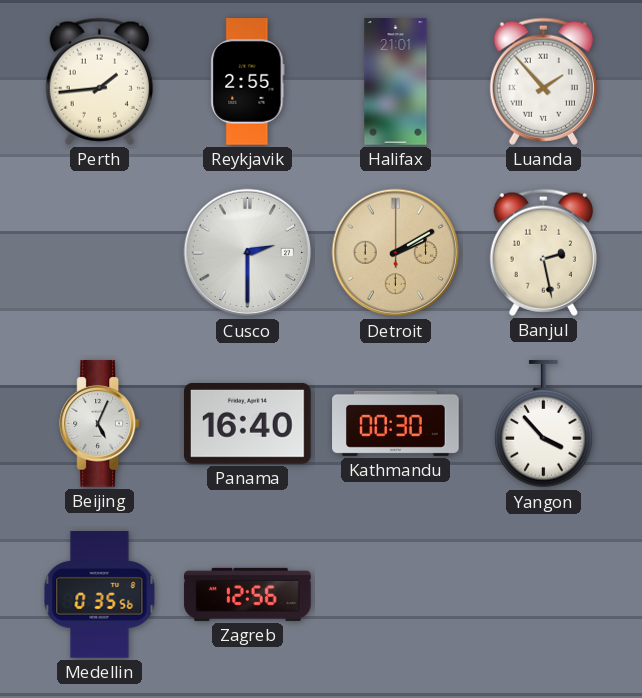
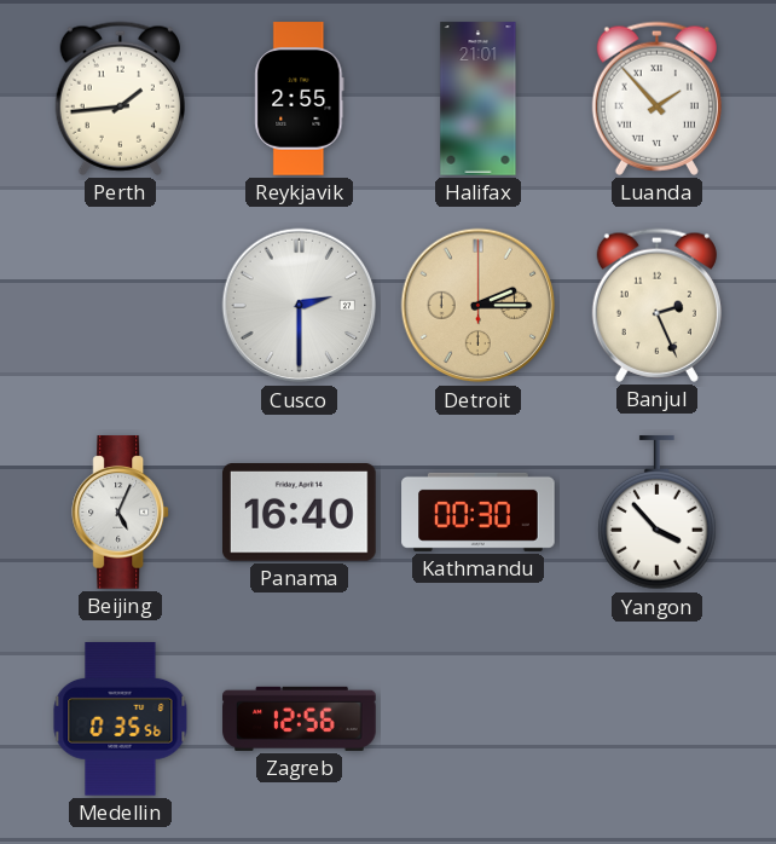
Detroit: 2:10 -> 2:15
Banjul: 2:28 -> 2:26
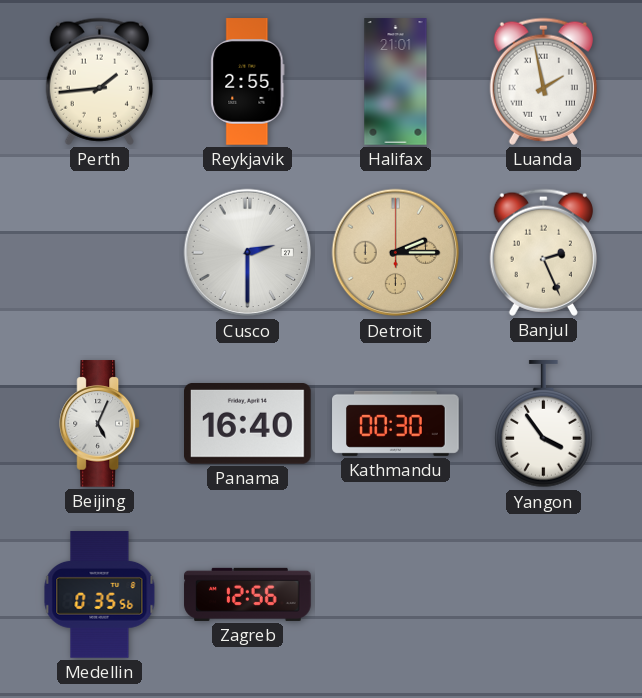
Luanda: 1:53 -> 1:58
Yangon: 3:53 -> 3:54
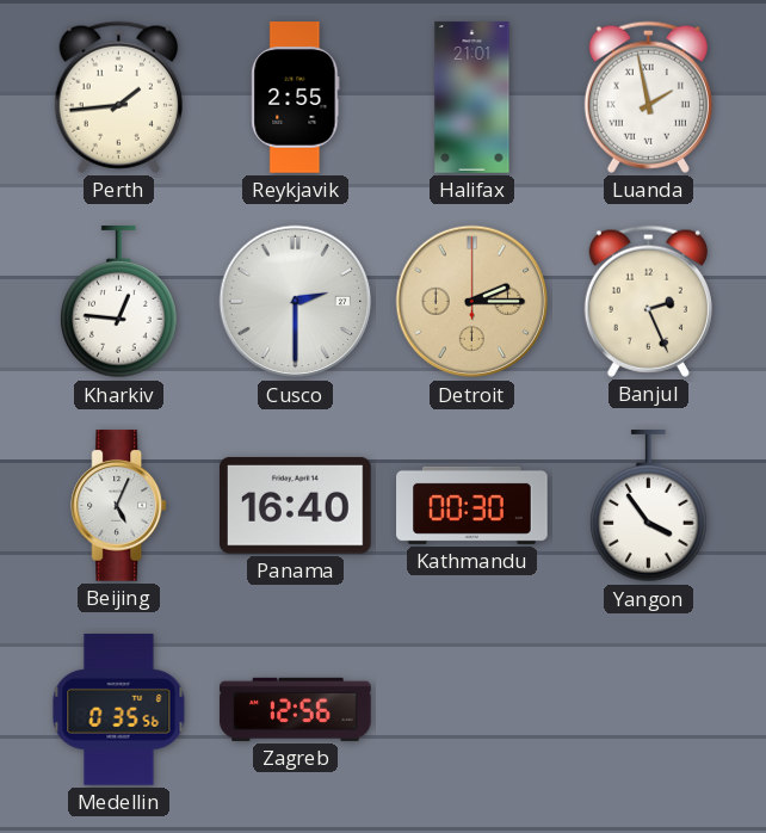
Kharkiv: none -> 12:46
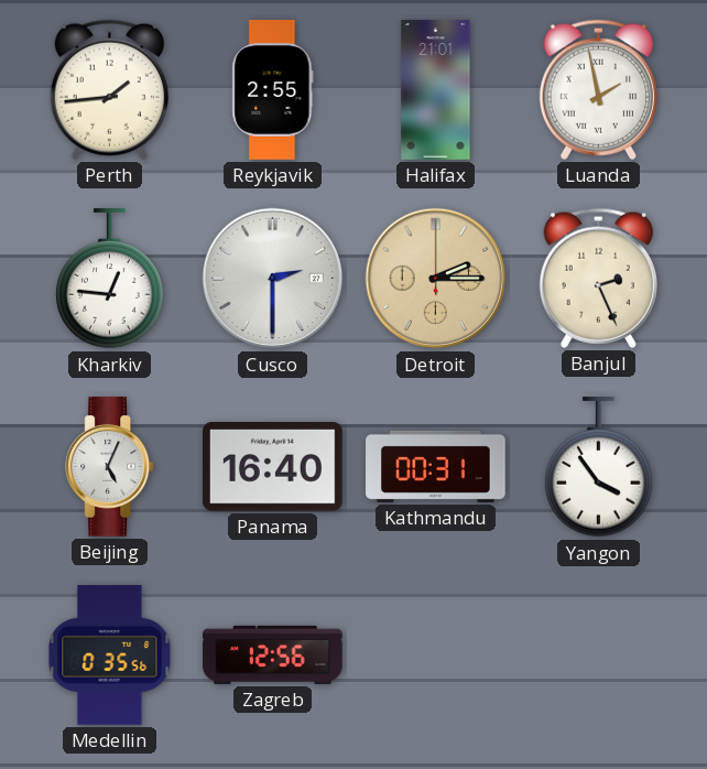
Kathmandu: 00:30 -> 00:31
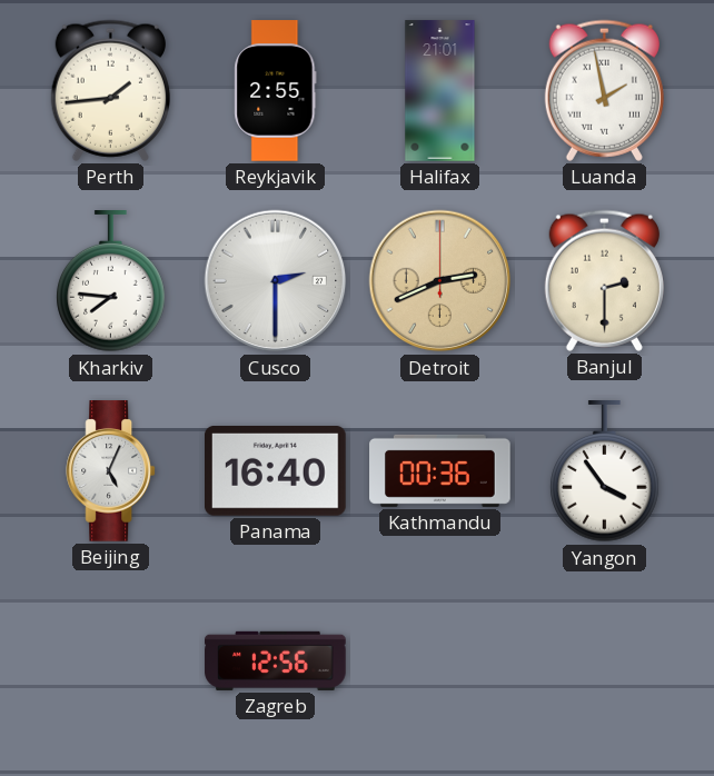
Kharkiv: 12:46 -> 7:46
Detroit: 2:15 -> 2:41
Banjul: 2:26 -> 2:30
Kathmandu: 00:31 -> 00:36
Medellin: 0:35 -> none
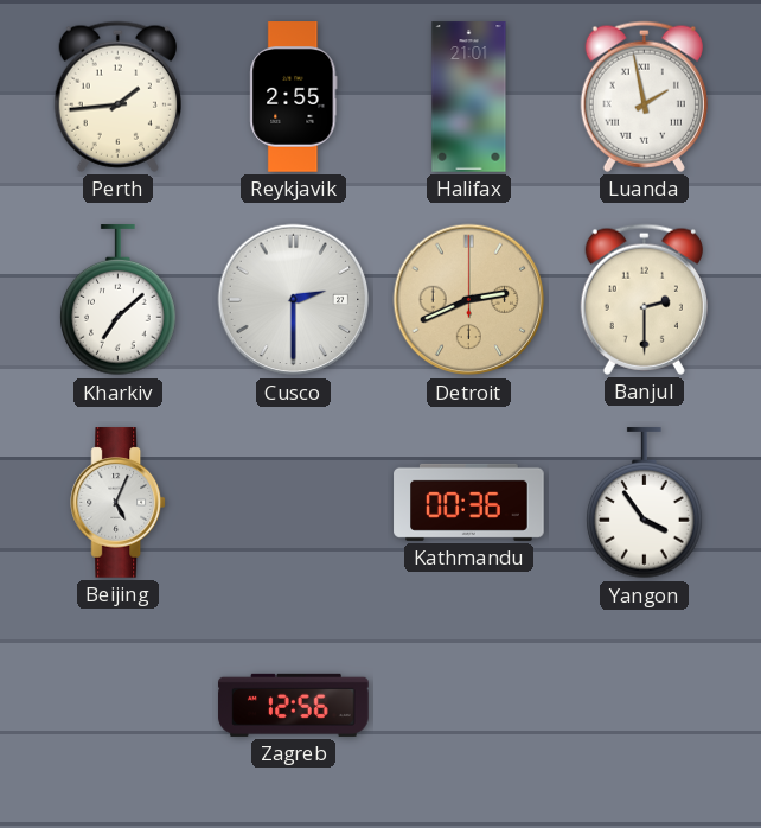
Kharkiv: 7:46 -> 7:08
Panama: 16:40 -> none
